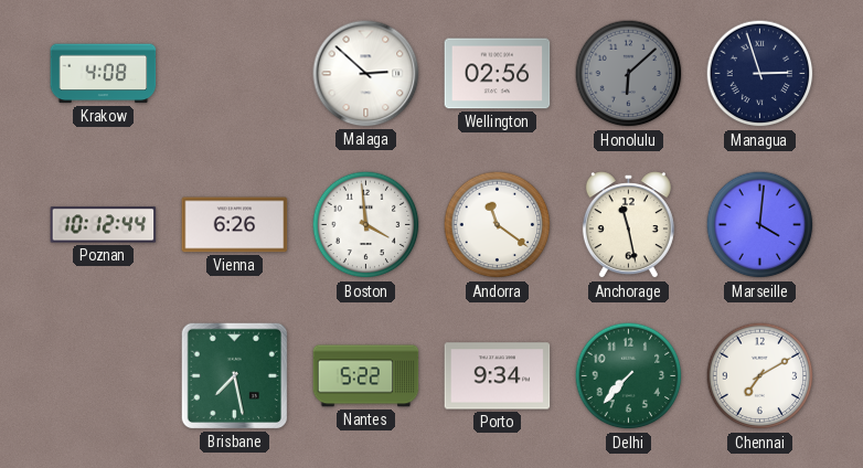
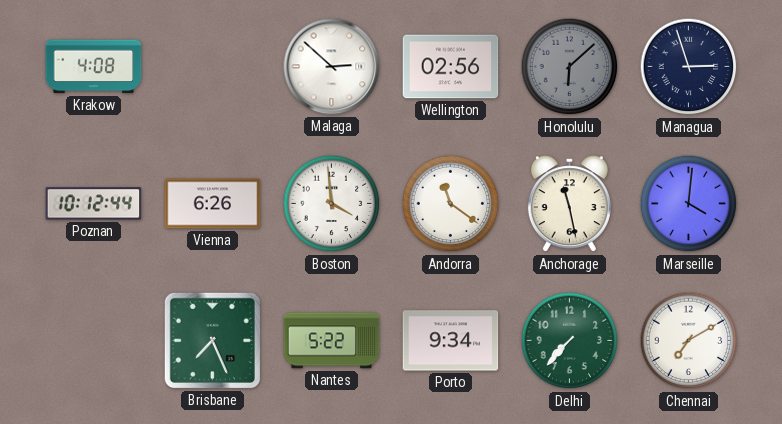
Brisbane: 7:28 -> 7:26
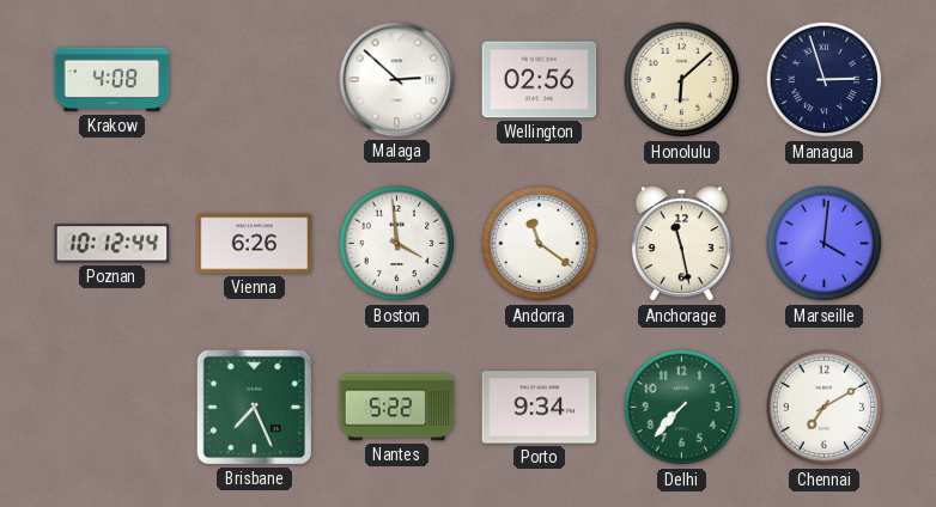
Honolulu dial: grey -> cream
